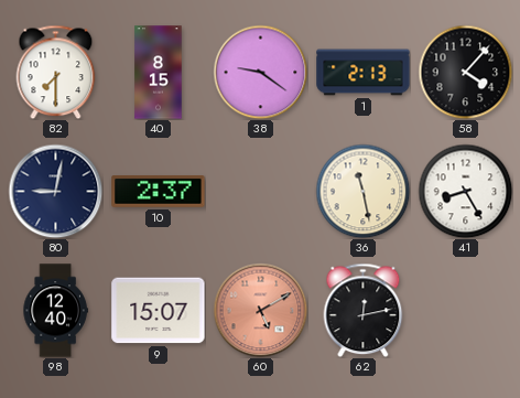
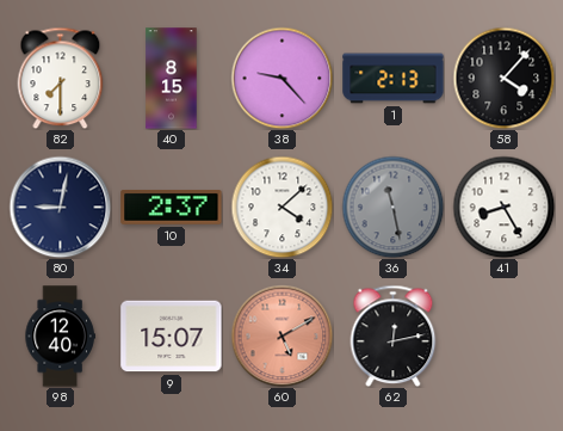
38: 9:21 -> 9:23
34: none -> 4:08
36 dial: cream -> grey
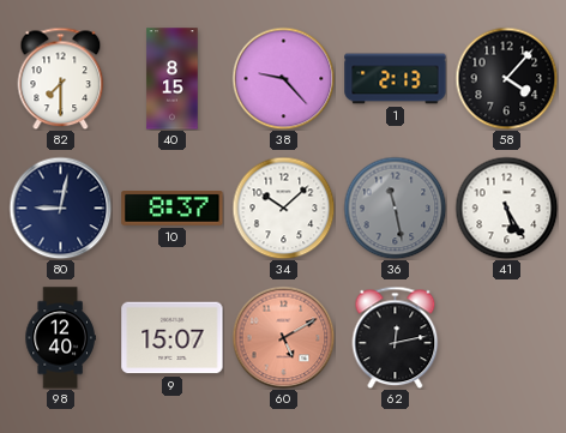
10: 2:37 -> 8:37
34: 4:08 -> 10:08
41: 8:25 -> 5:25
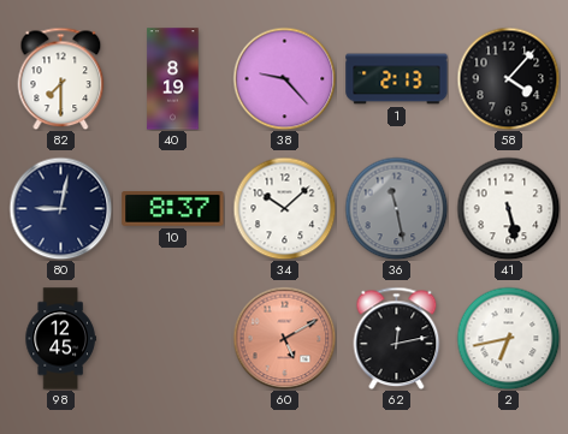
40: 8:15 -> 8:19
41: 5:25 -> 5:28
98: 12:40 -> 12:45
9: 15:07 -> none
2: none -> 6:43
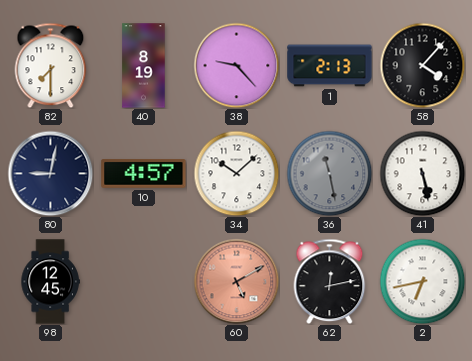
10: 8:37 -> 4:57
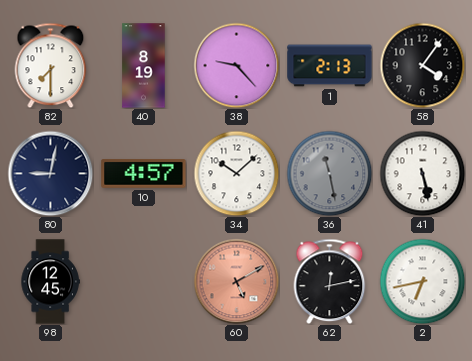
58: 4:07 -> 4:06
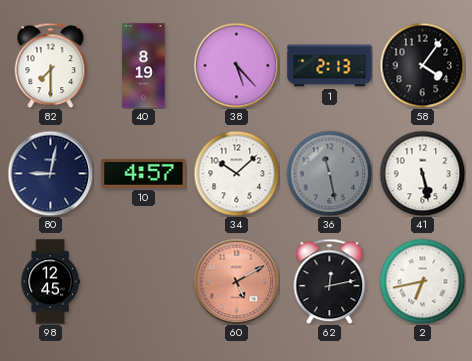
38: 9:23 -> 5:23
